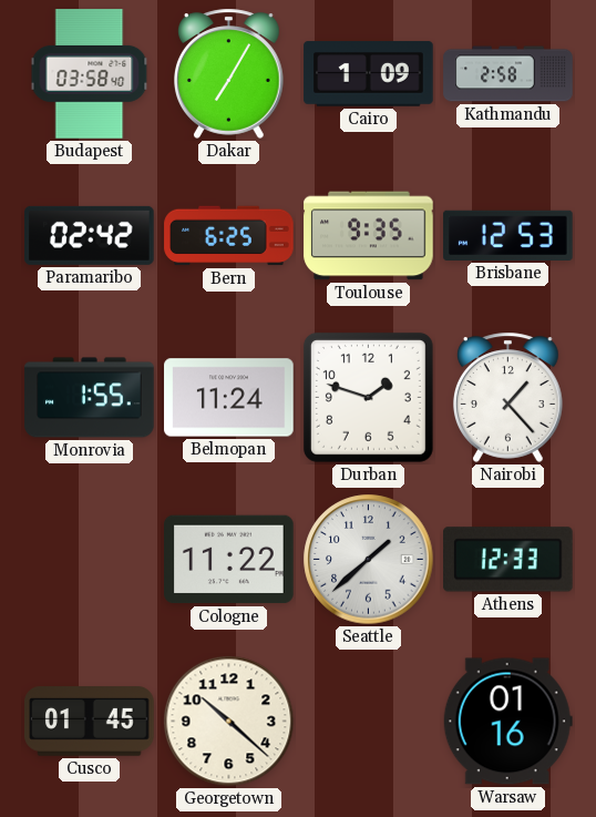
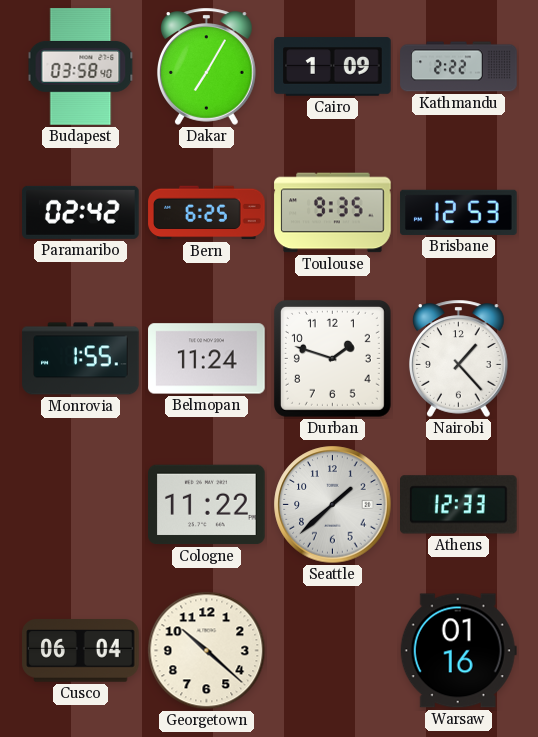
Kathmandu: 2:58 -> 2:22
Cusco: 01:45 -> 06:04
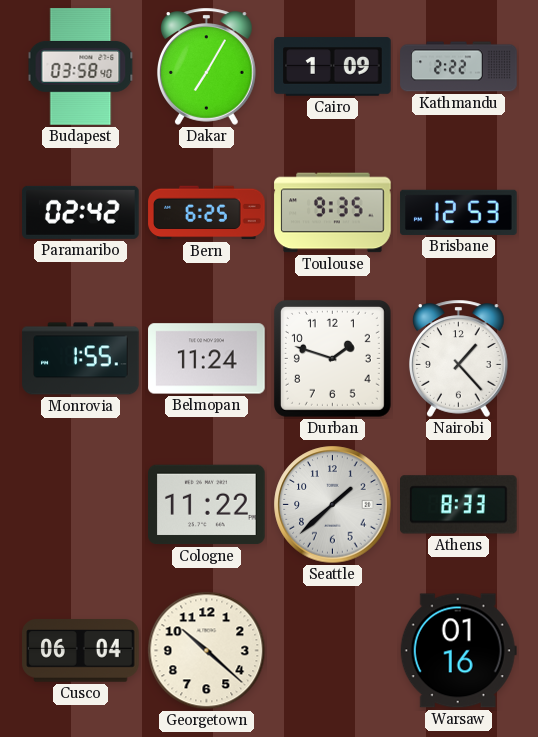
Athens: 12:33 -> 8:33
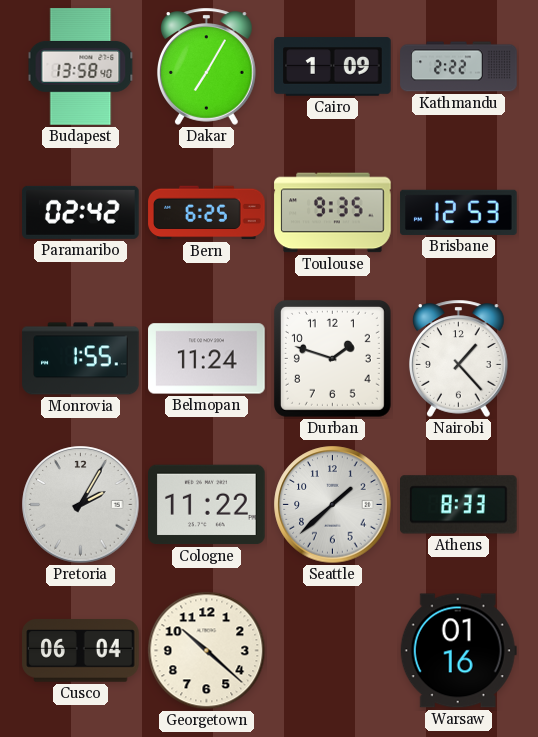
Budapest: 03:58 -> 13:58
Pretoria: none -> 2:05
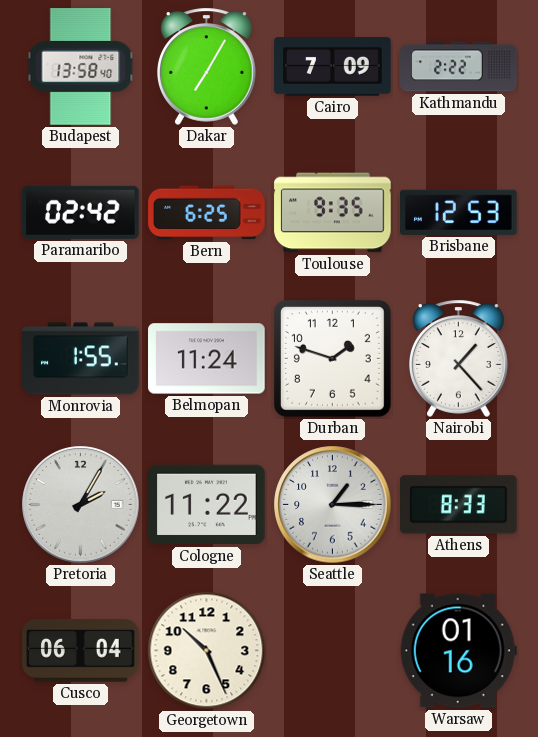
Cairo: 1:09 -> 7:09
Seattle: 1:38 -> 1:15
Georgetown: 10:22 -> 10:26
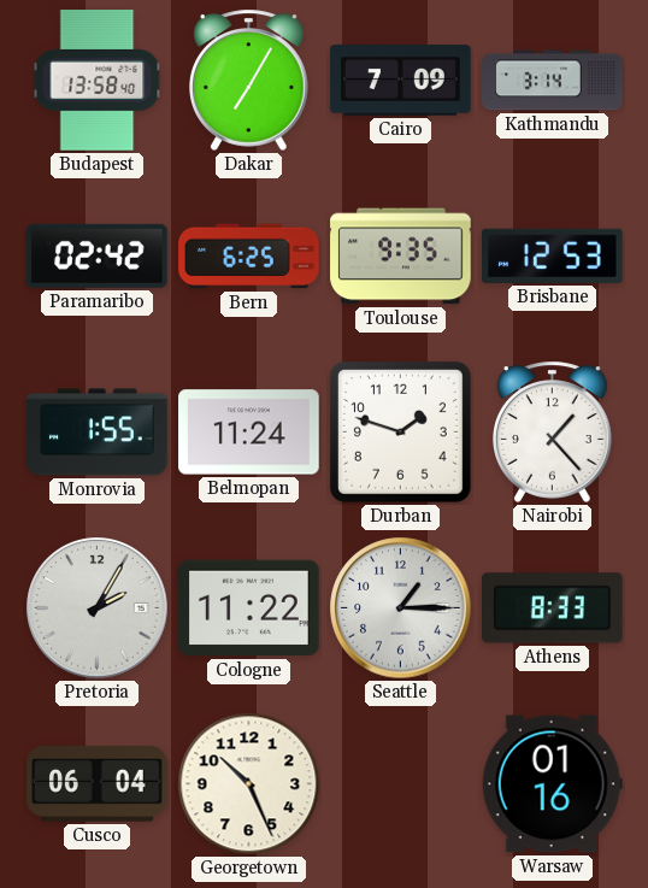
Kathmandu: 2:22 -> 3:14
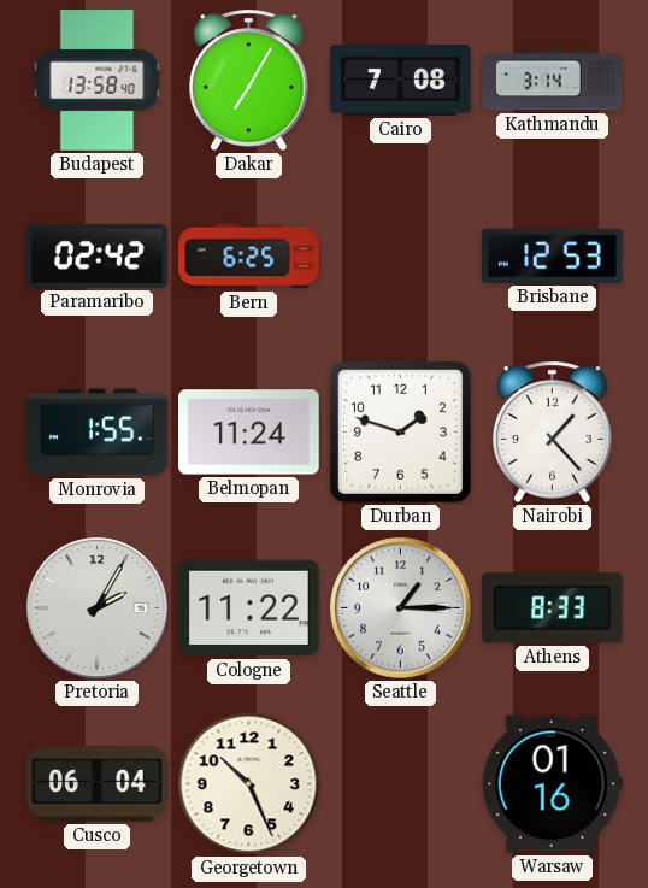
Cairo: 7:09 -> 7:08
Toulouse: 9:35 -> none
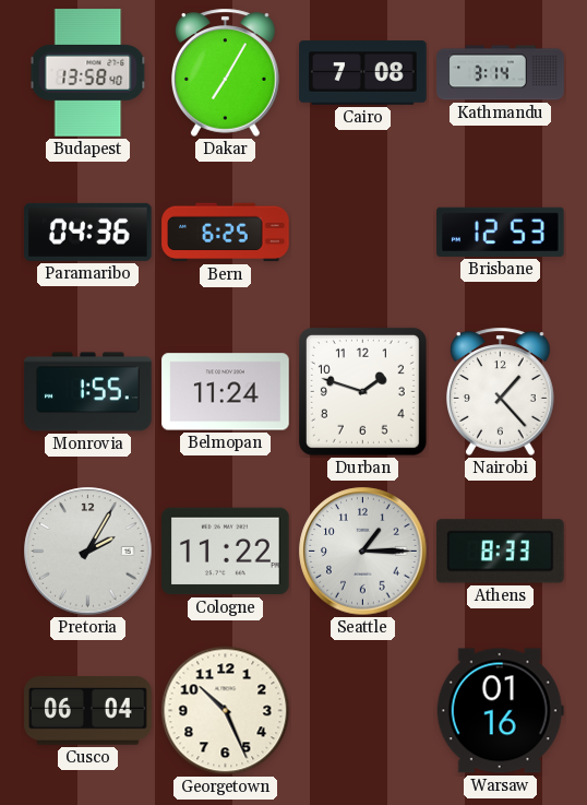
Paramaribo: 02:42 -> 04:36
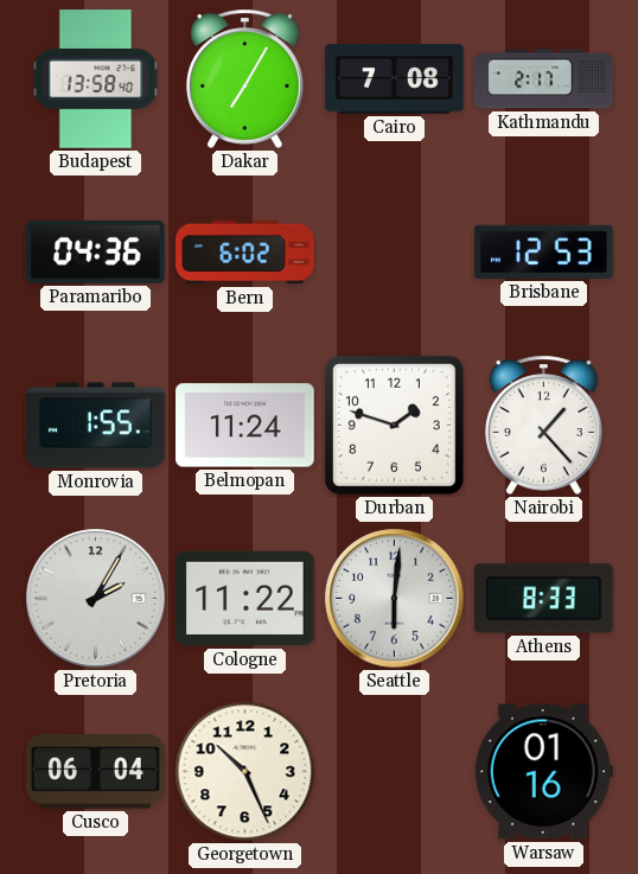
Kathmandu: 3:14 -> 2:17
Bern: 6:25 -> 6:02
Seattle: 1:15 -> 6:01
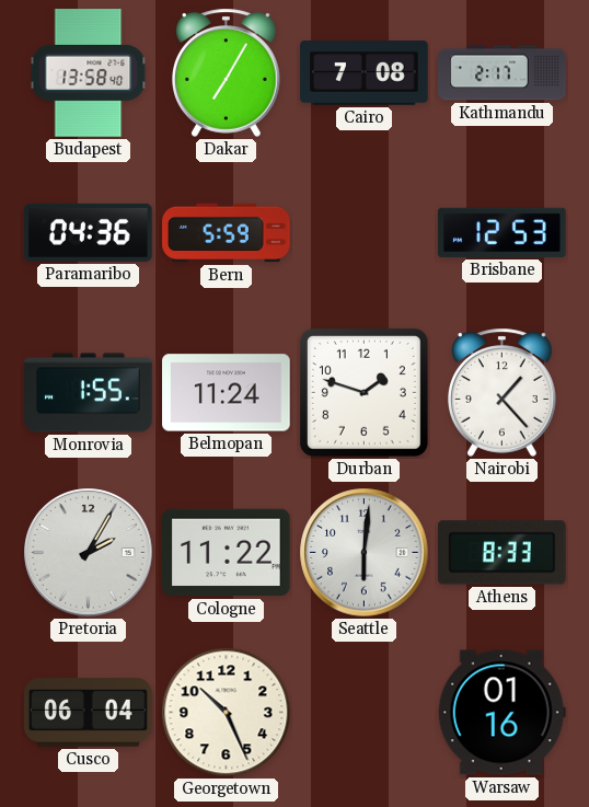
Bern: 6:02 -> 5:59
